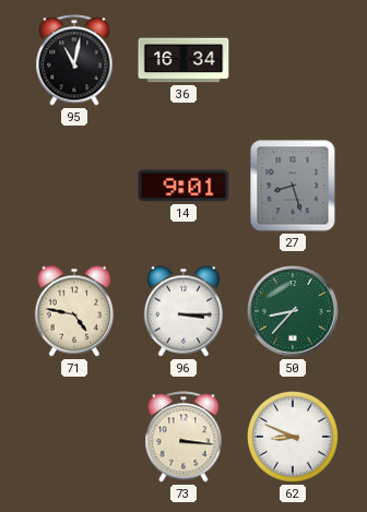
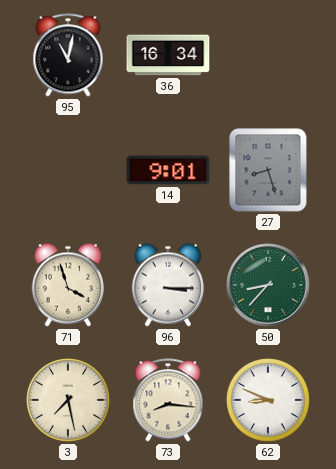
71: 4:47 -> 3:57
3: none -> 7:28
73: 3:16 -> 8:16
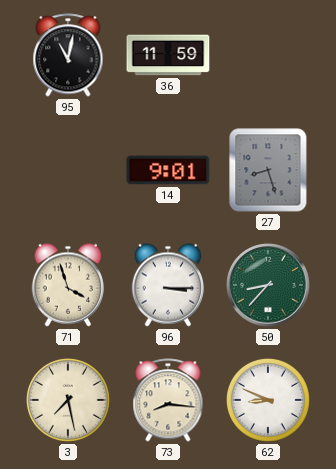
36: 16:34 -> 11:59
